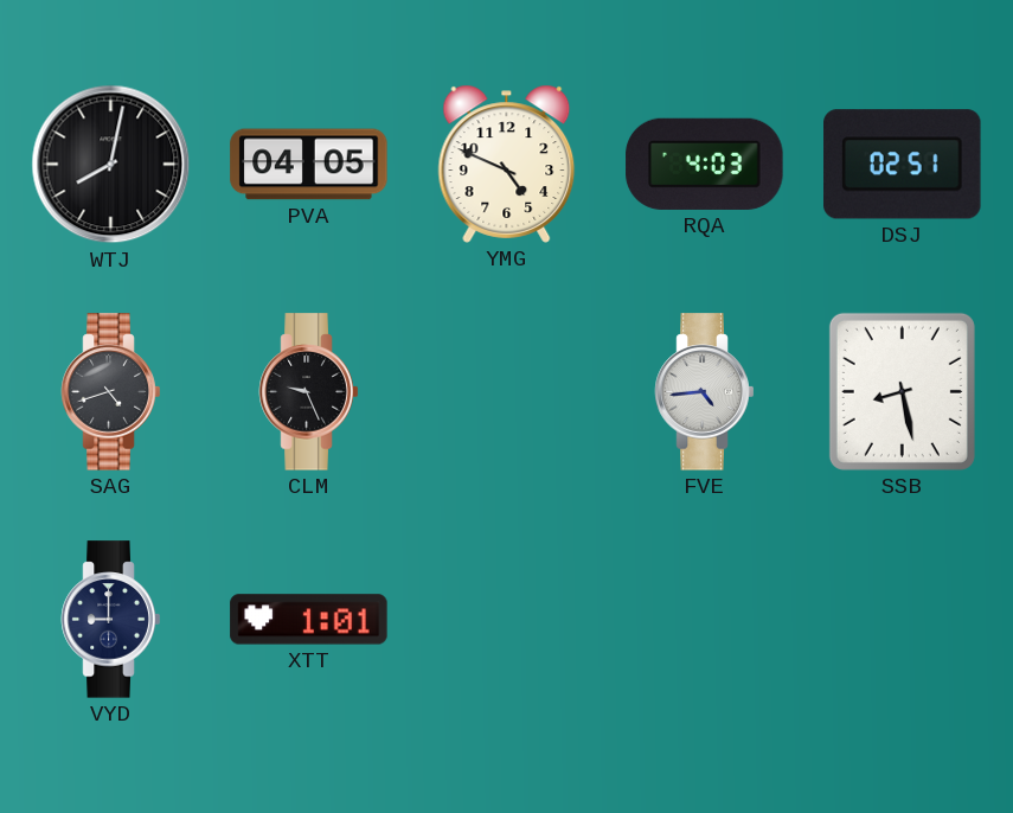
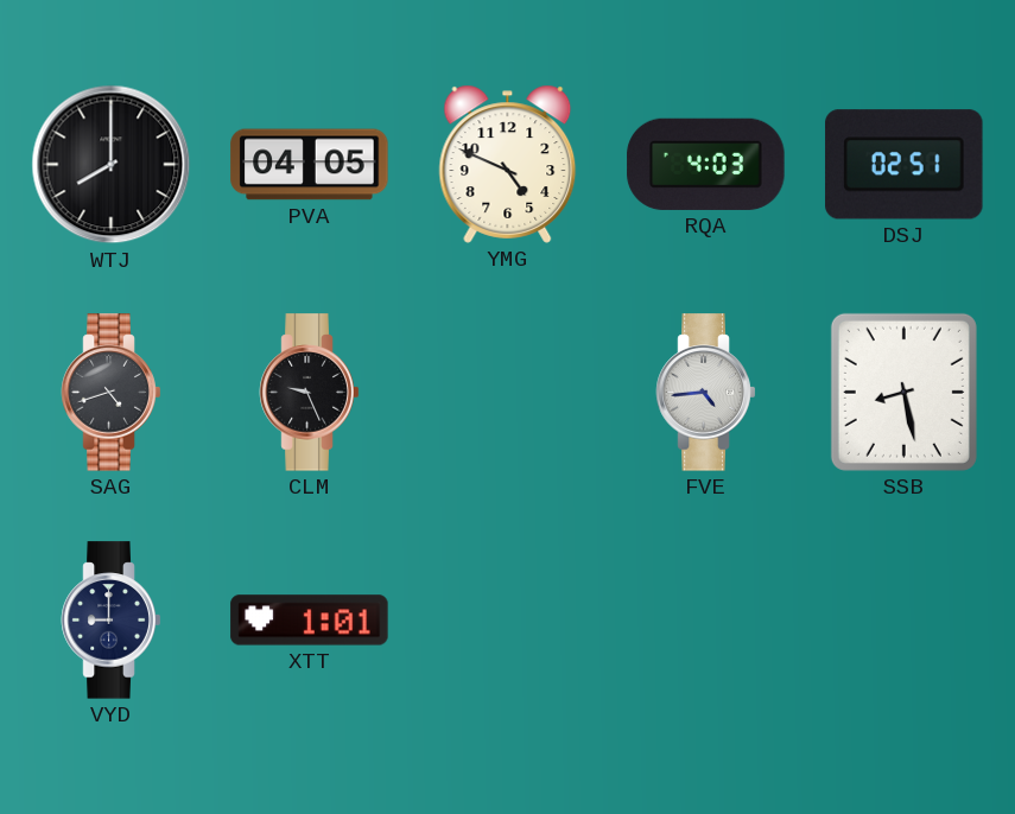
WTJ: 8:02 -> 8:00
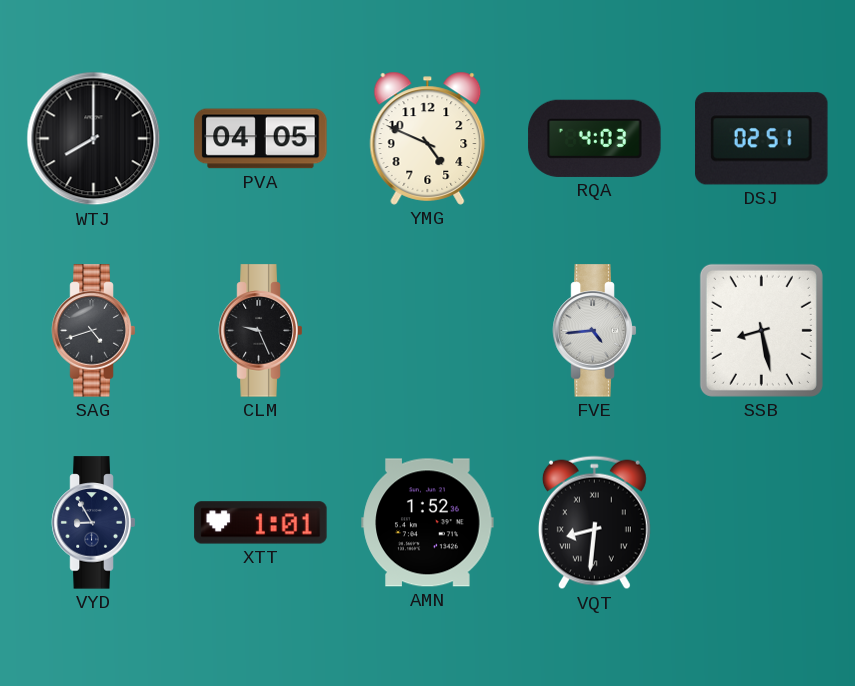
VYD: 9:00 -> 8:55
AMN: none -> 1:52
VQT: none -> 8:31
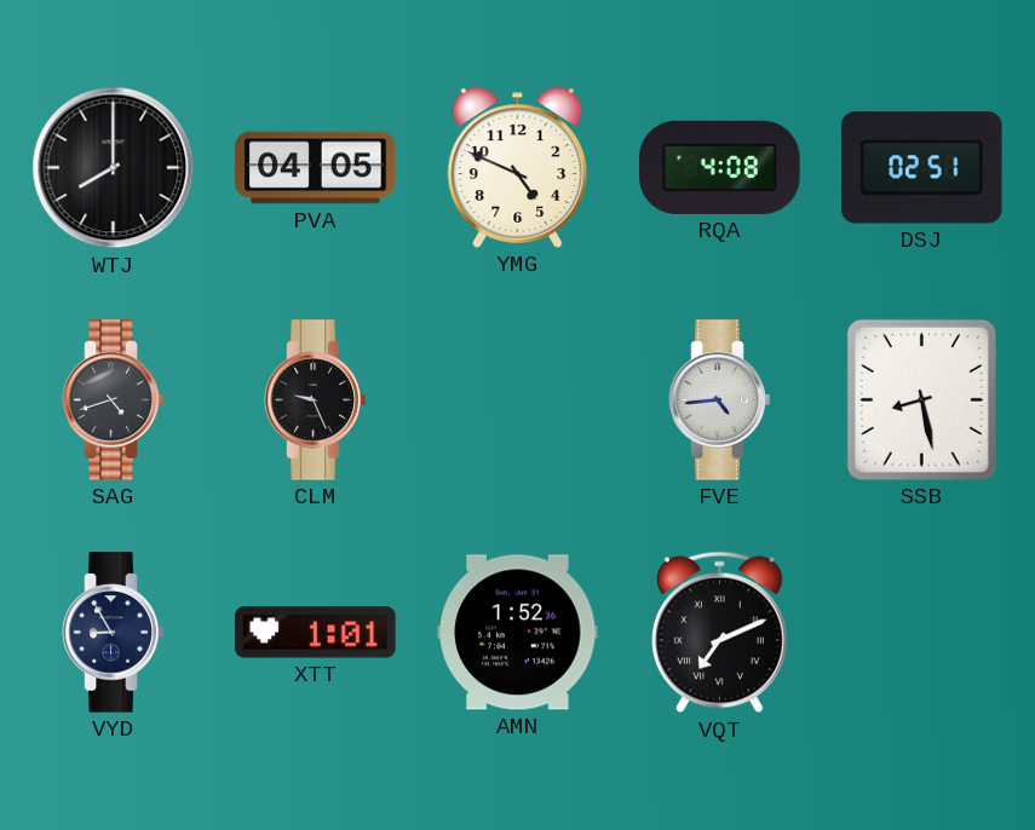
RQA: 4:03 -> 4:08
VQT: 8:31 -> 7:11
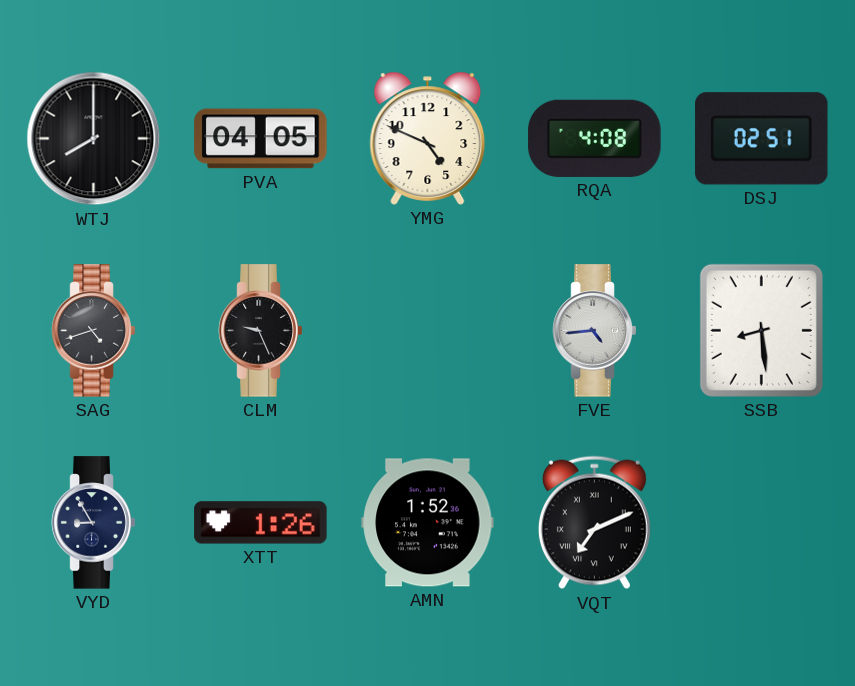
SSB: 8:28 -> 8:29
XTT: 1:01 -> 1:26
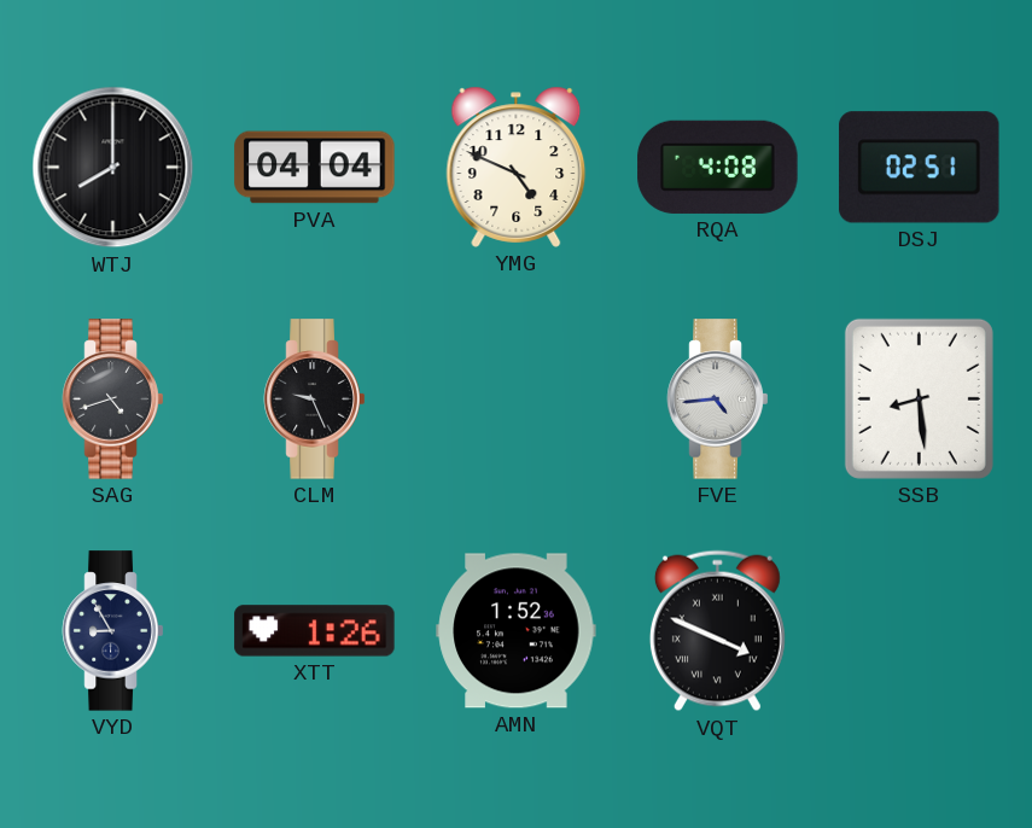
PVA: 04:05 -> 04:04
VQT: 7:11 -> 3:49
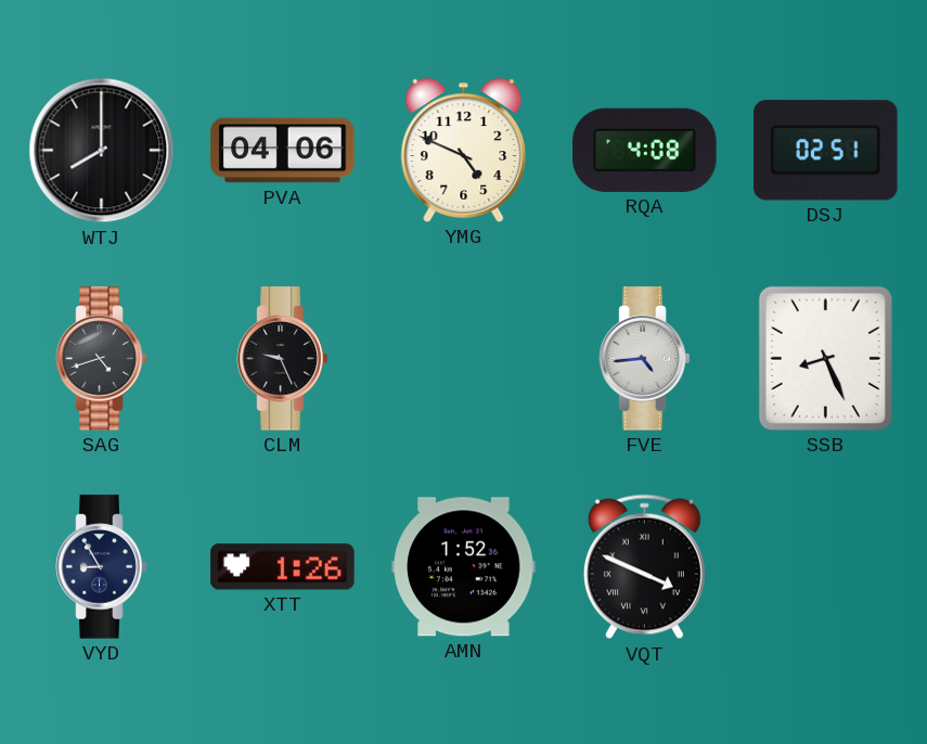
PVA: 04:04 -> 04:06
SSB: 8:29 -> 8:26
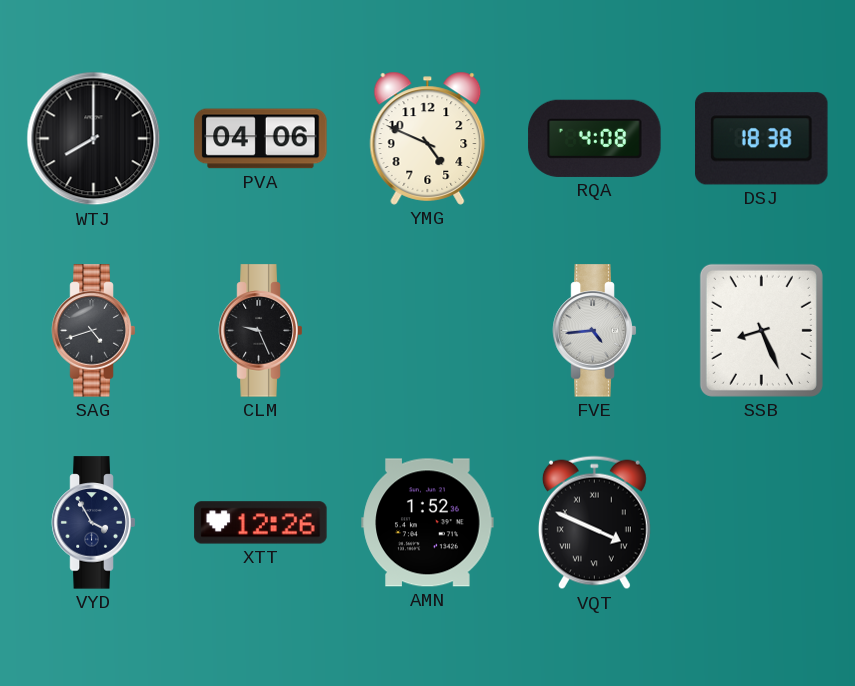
DSJ: 02:51 -> 18:38
VYD: 8:55 -> 3:55
XTT: 1:26 -> 12:26
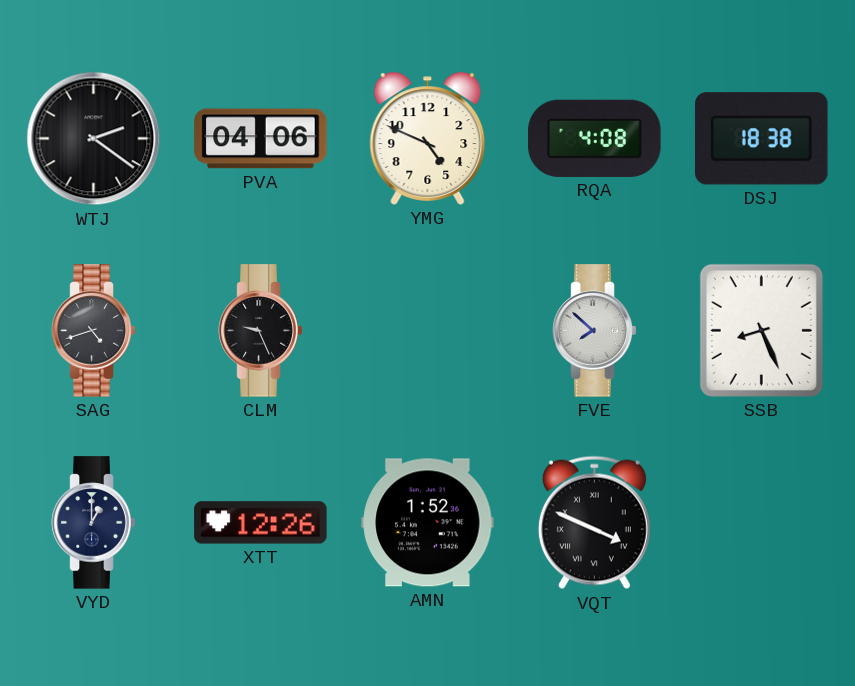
WTJ: 8:00 -> 2:21
FVE: 4:44 -> 7:52
VYD: 3:55 -> 1:00
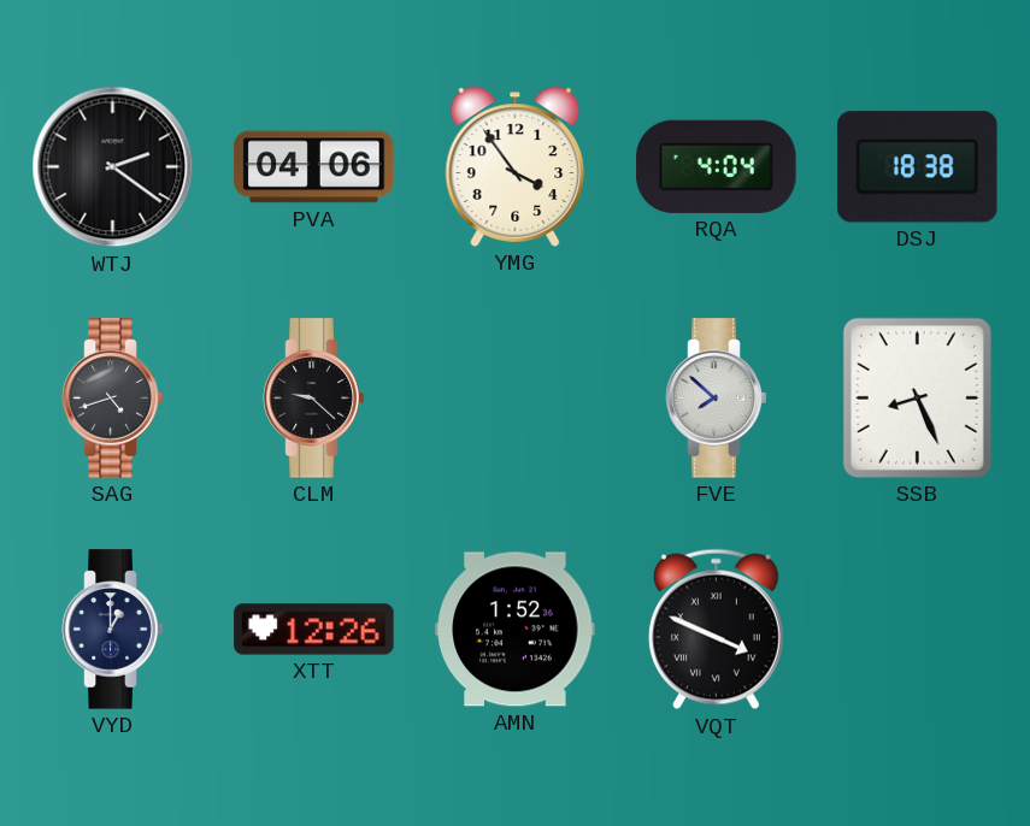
YMG: 4:49 -> 3:54
RQA: 4:08 -> 4:04
CLM: 9:26 -> 9:22
